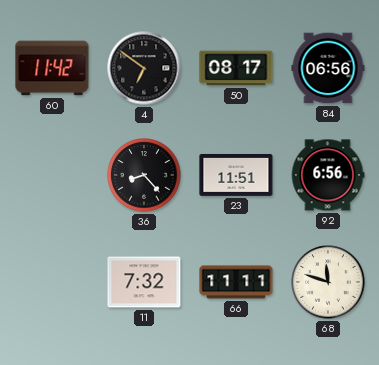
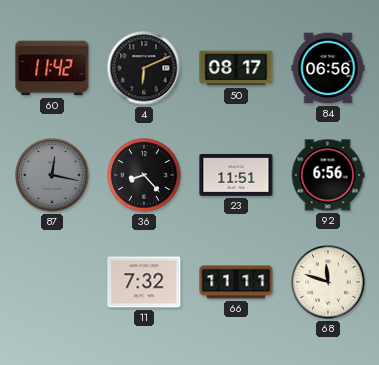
4: 6:51 -> 6:11
87: none -> 12:17
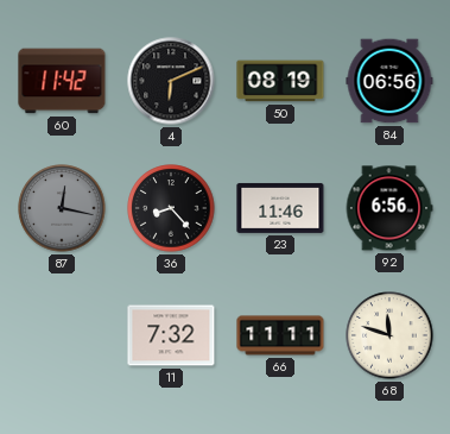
50: 08:17 -> 08:19
23: 11:51 -> 11:46
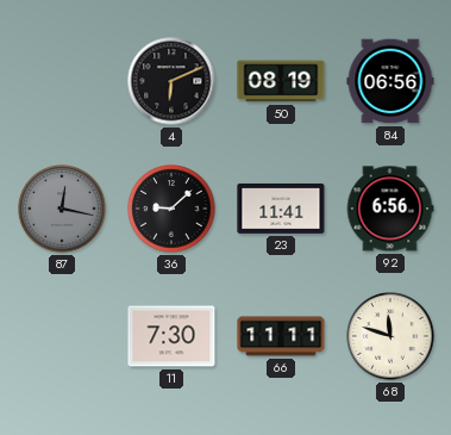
60: 11:42 -> none
36: 8:23 -> 9:08
23: 11:46 -> 11:41
11: 7:32 -> 7:30
